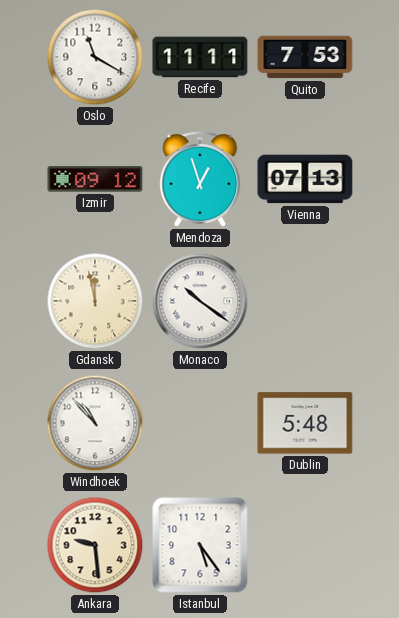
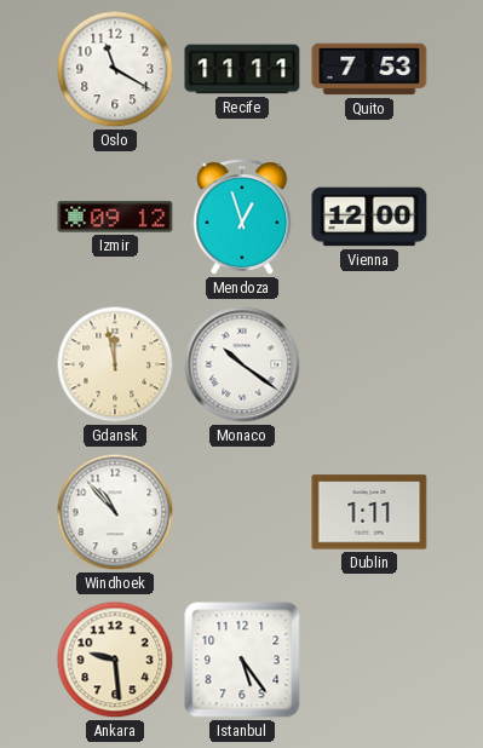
Vienna: 07:13 -> 12:00
Dublin: 5:48 -> 1:11
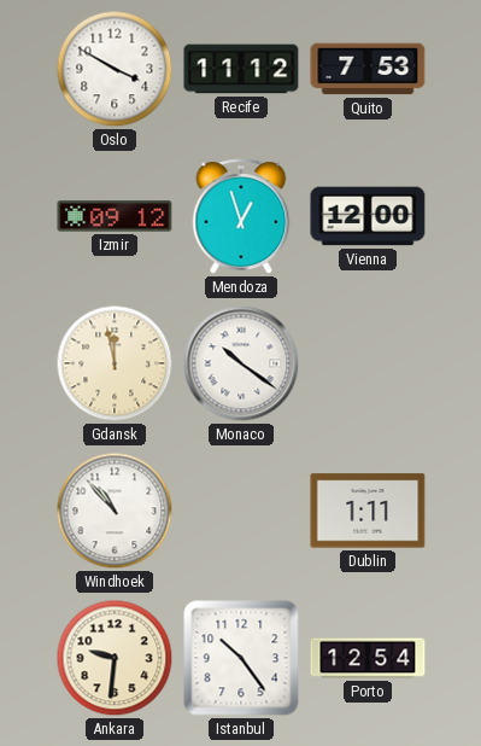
Oslo: 11:20 -> 3:50
Recife: 11:11 -> 11:12
Ankara: 9:29 -> 9:31
Istanbul: 5:24 -> 10:24
Porto: none -> 12:54
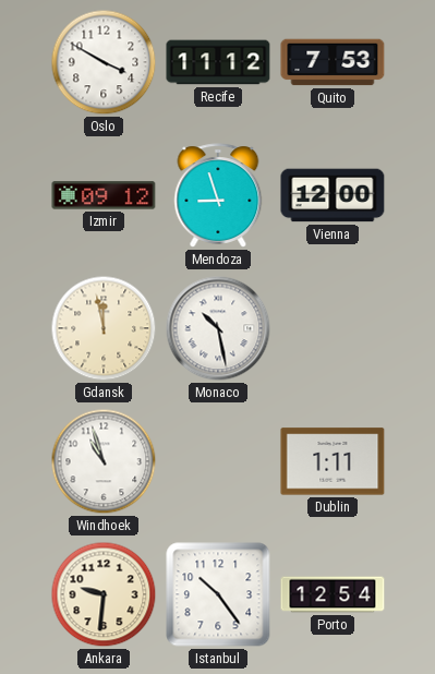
Mendoza: 12:57 -> 8:57
Monaco: 10:21 -> 10:28
Windhoek: 10:53 -> 10:57
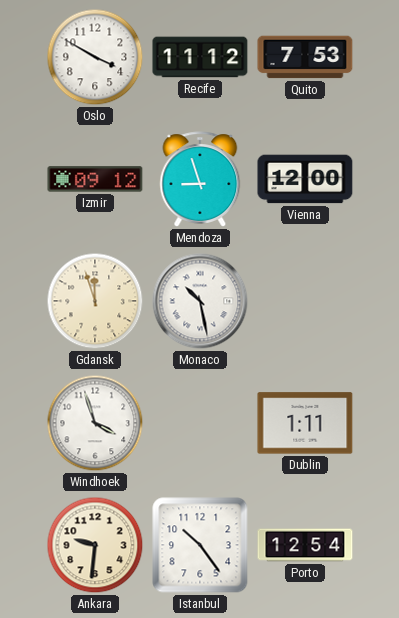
Gdansk: 11:58 -> 11:57
Windhoek: 10:57 -> 3:57
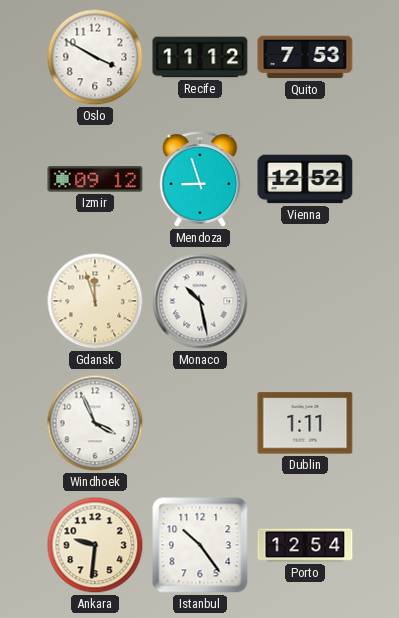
Vienna: 12:00 -> 12:52
Windhoek: 3:57 -> 3:56
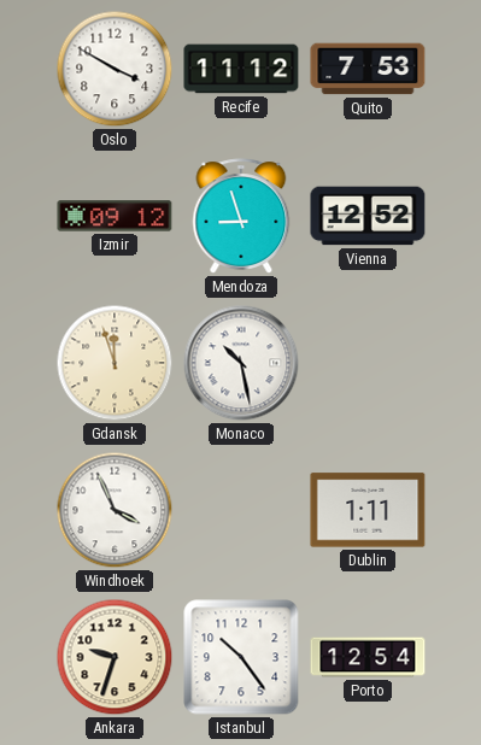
Ankara: 9:31 -> 9:33
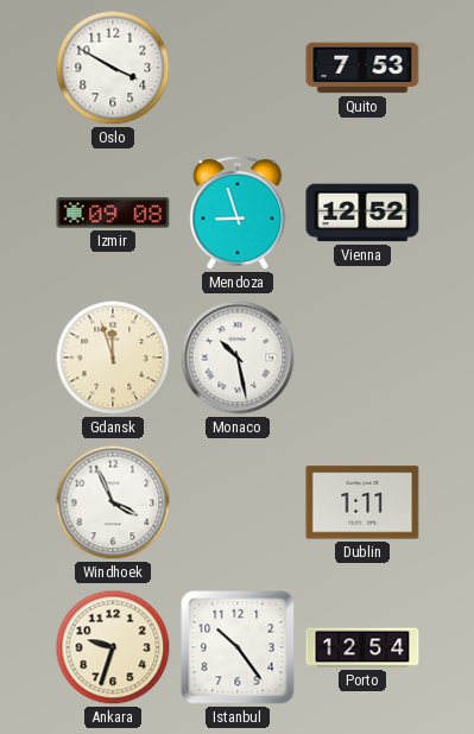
Recife: 11:12 -> none
Izmir: 09:12 -> 09:08
